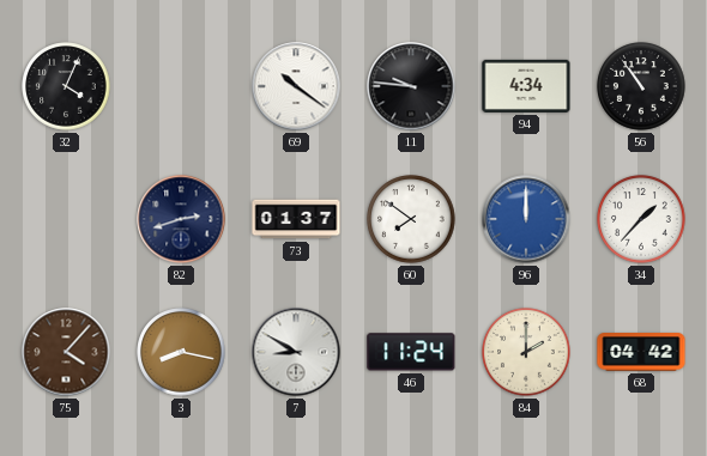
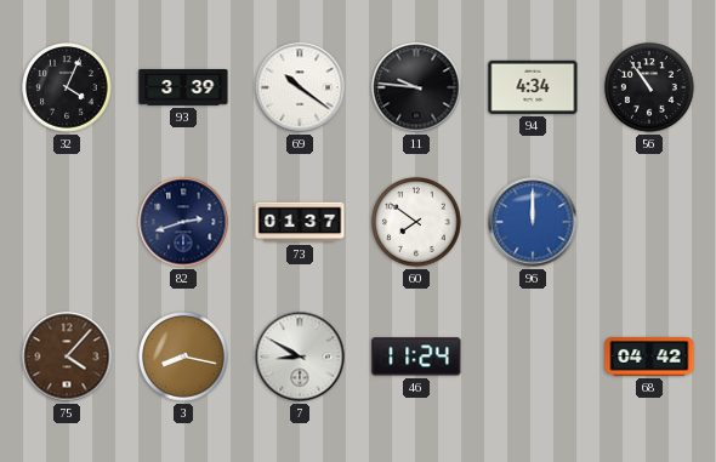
93: none -> 3:39
34: 1:37 -> none
84: 2:00 -> none
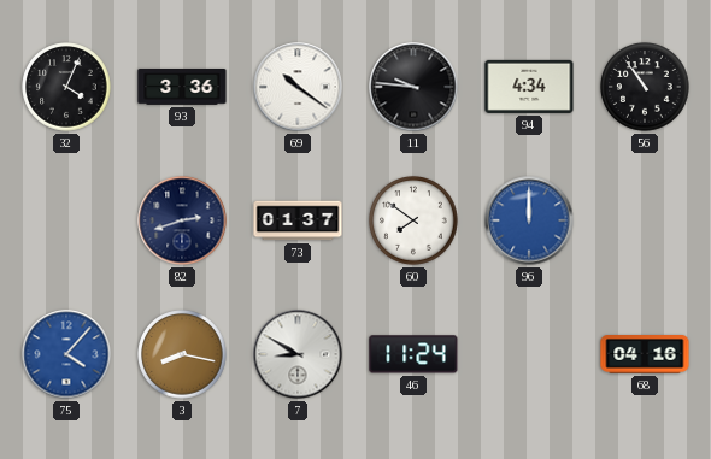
93: 3:39 -> 3:36
75 dial: brown -> blue
68: 04:42 -> 04:16
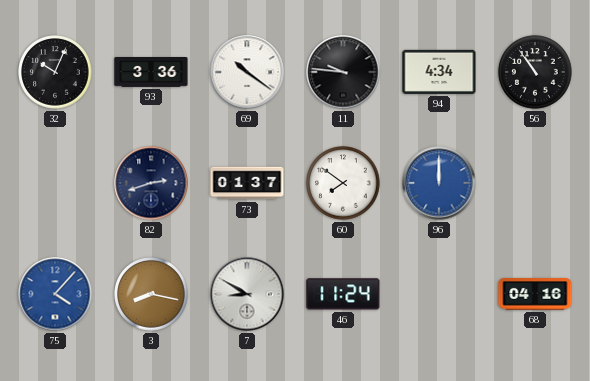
32: 4:04 -> 10:04
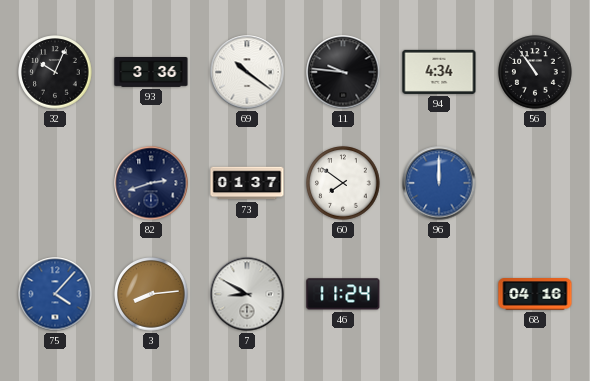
3: 8:17 -> 8:14
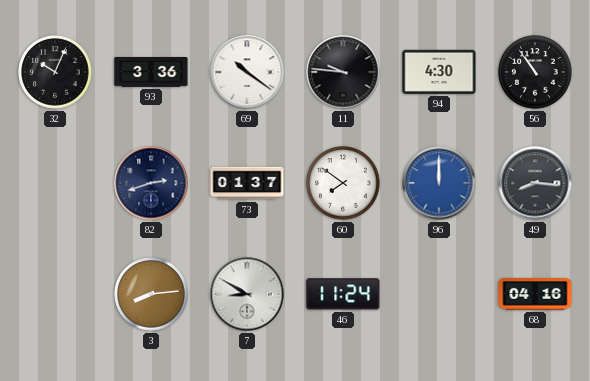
94: 4:34 -> 4:30
49: none -> 8:16
75: 4:07 -> none
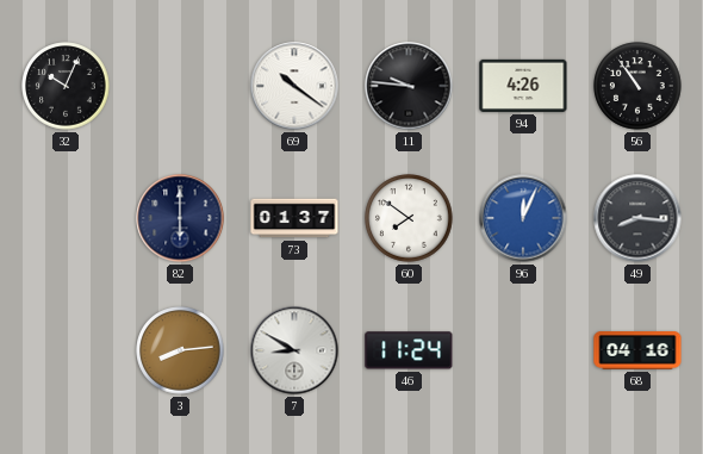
93: 3:36 -> none
94: 4:30 -> 4:26
82: 2:42 -> 6:00
96: 12:00 -> 12:04
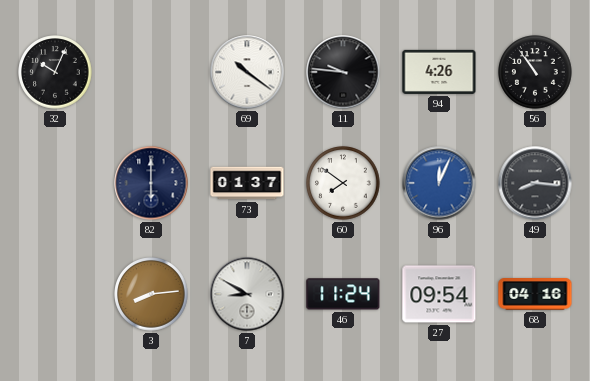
27: none -> 09:54
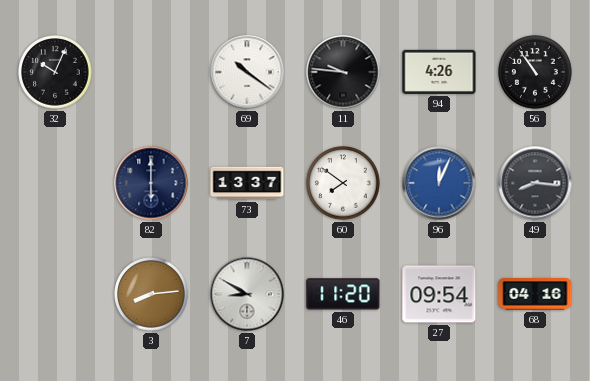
73: 01:37 -> 13:37
46: 11:24 -> 11:20
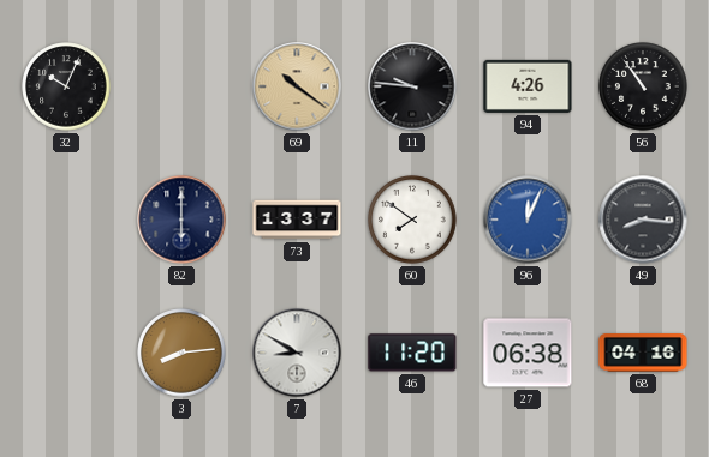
69 dial: white -> champagne
27: 09:54 -> 06:38
